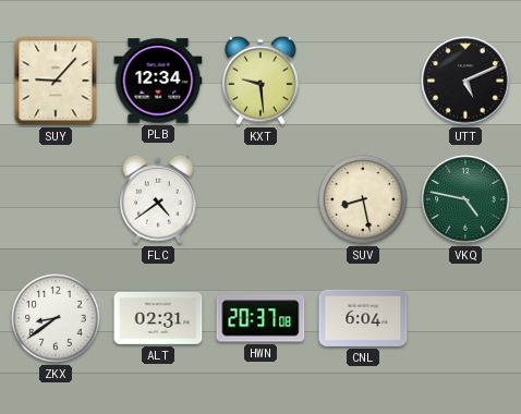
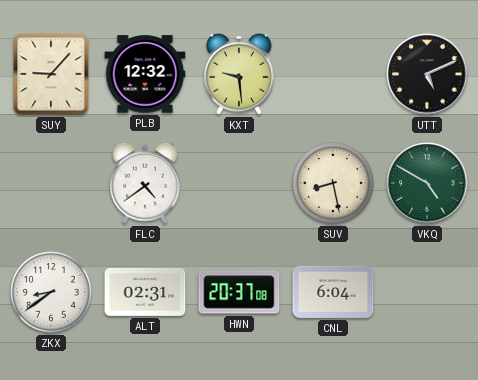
PLB: 12:34 -> 12:32
VKQ: 4:47 -> 4:50
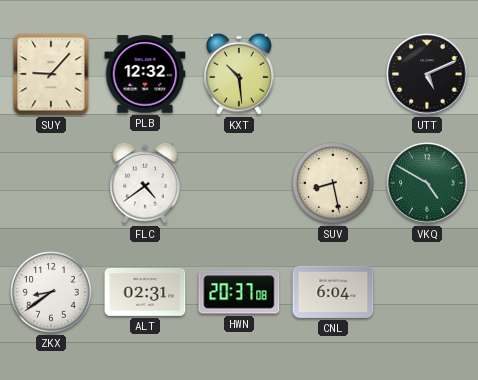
KXT: 9:29 -> 10:29
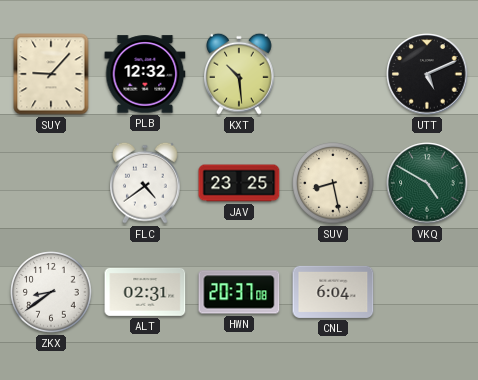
JAV: none -> 23:25
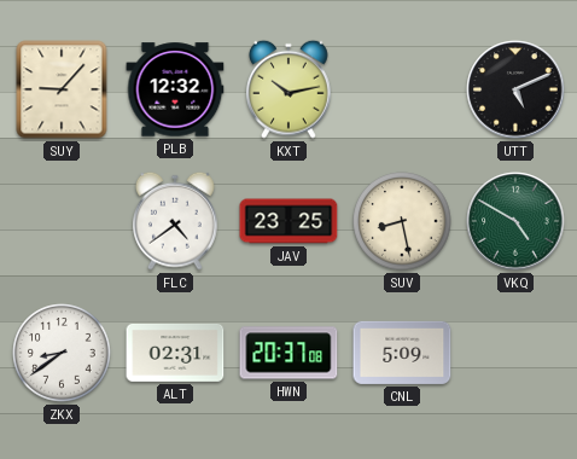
KXT: 10:29 -> 10:13
CNL: 6:04 -> 5:09
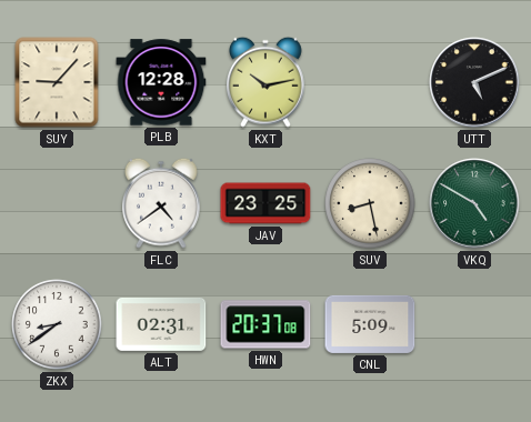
PLB: 12:32 -> 12:28
